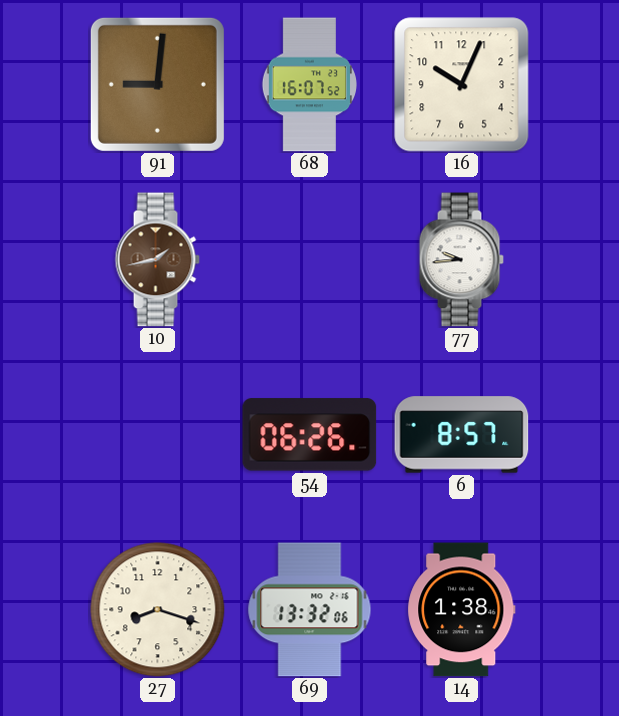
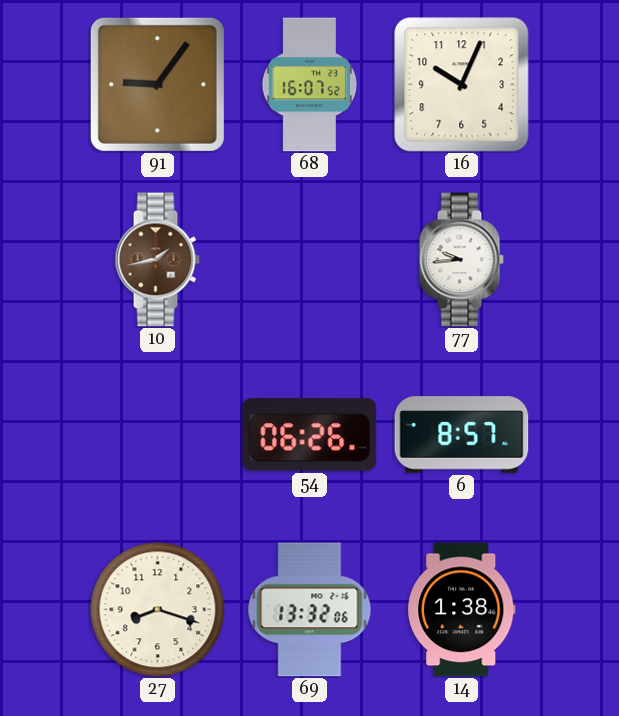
91: 9:01 -> 9:06
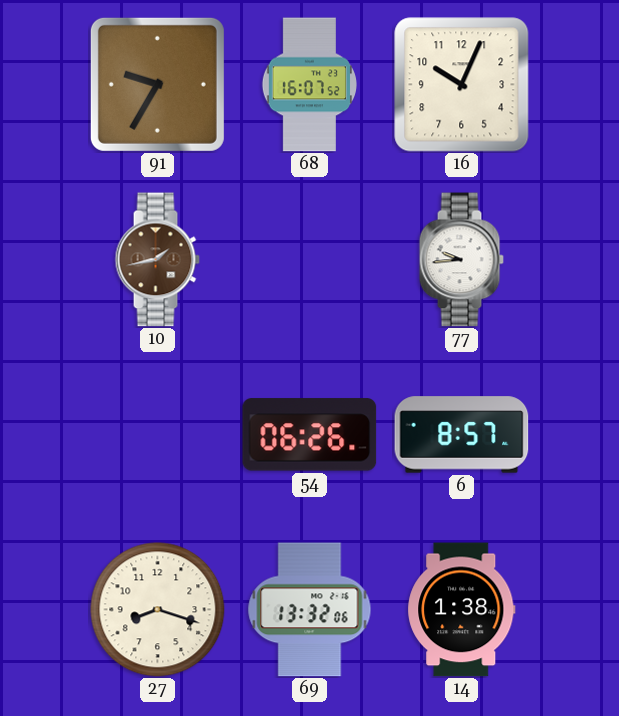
91: 9:06 -> 9:35
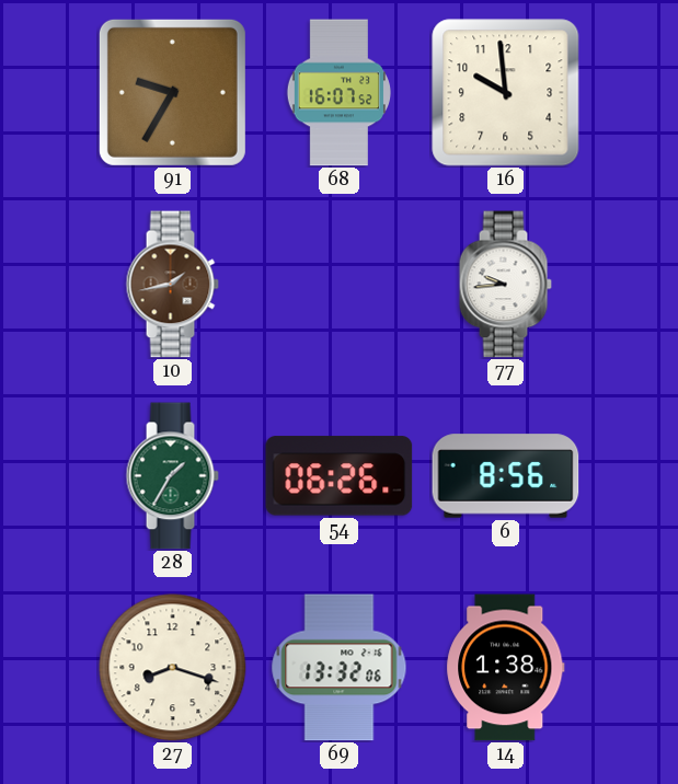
16: 10:04 -> 9:59
28: none -> 1:35
6: 8:57 -> 8:56
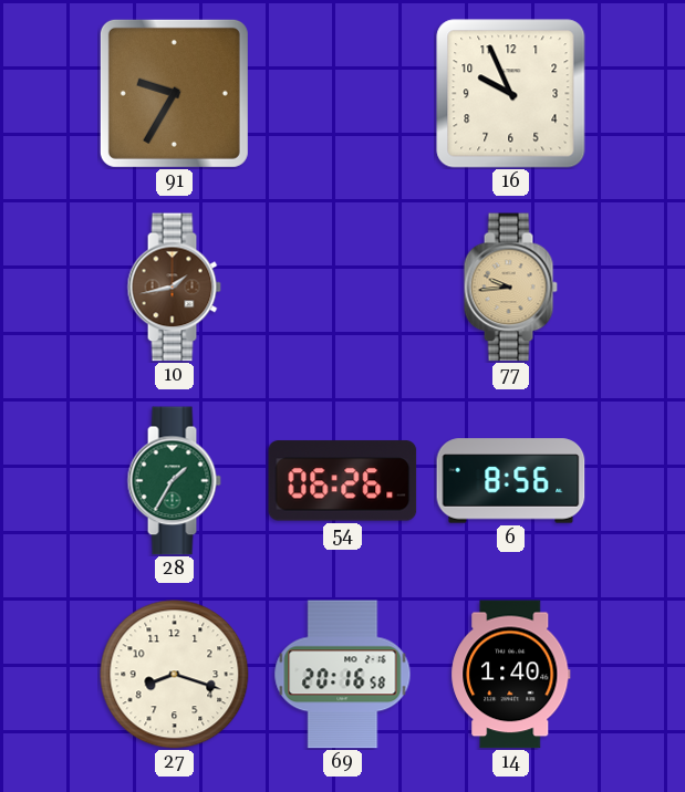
68: 16:07 -> none
16: 9:59 -> 9:56
77 dial: white -> champagne
69: 13:32 -> 20:16
14: 1:38 -> 1:40
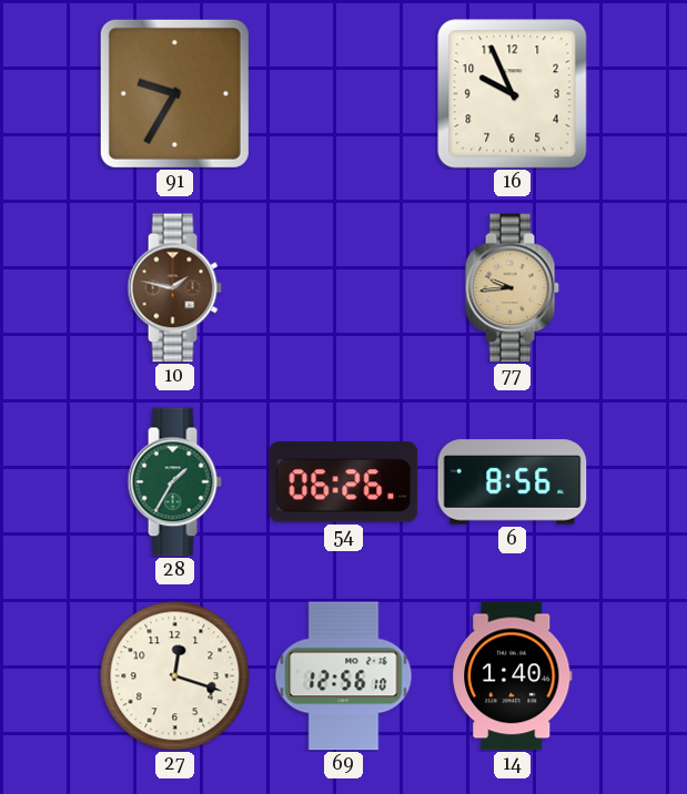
10: 1:43 -> 1:47
27: 8:18 -> 12:18
69: 20:16 -> 12:56
